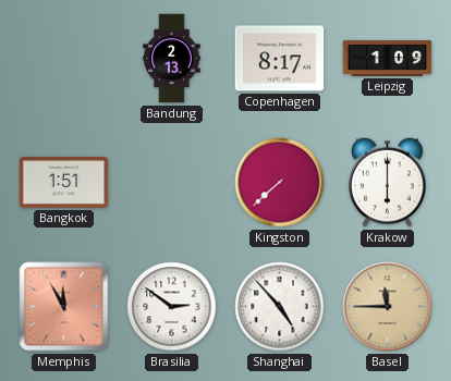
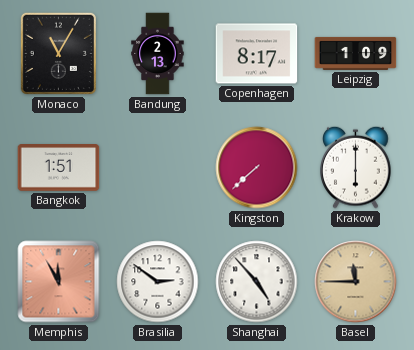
Monaco: none -> 11:05
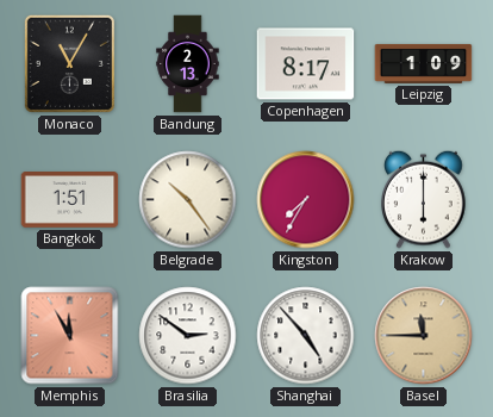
Belgrade: none -> 10:24
Kingston: 7:38 -> 7:35
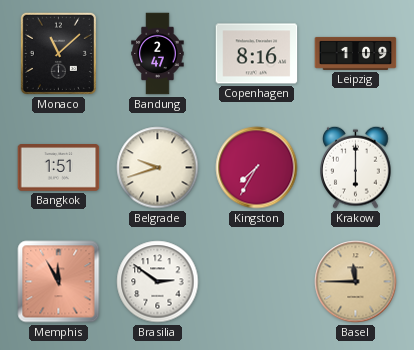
Monaco: 11:05 -> 11:08
Bandung: 2:13 -> 2:47
Copenhagen: 8:17 -> 8:16
Belgrade: 10:24 -> 9:42
Shanghai: 4:53 -> none
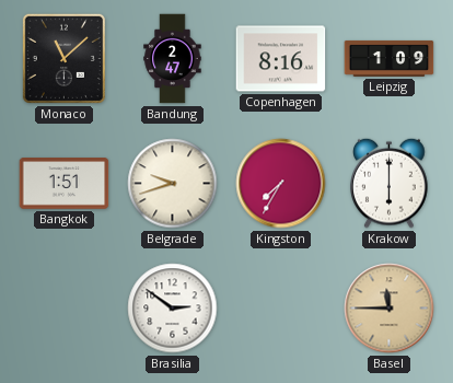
Memphis: 11:55 -> none
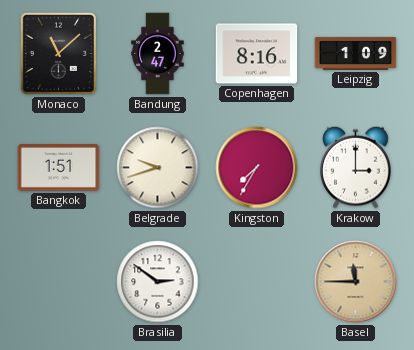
Krakow: 6:00 -> 3:00
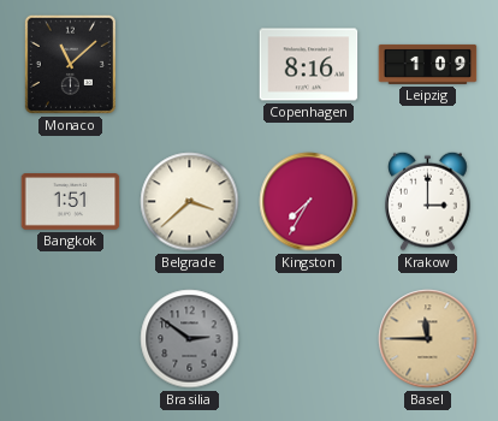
Bandung: 2:47 -> none
Belgrade: 9:42 -> 3:38
Brasilia dial: white -> grey
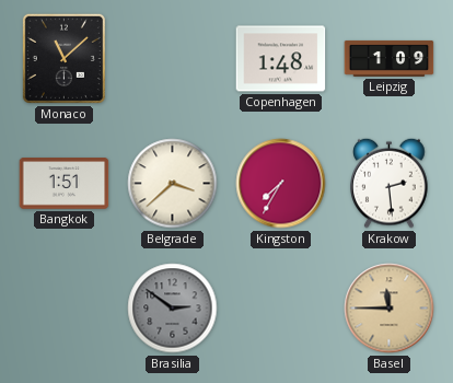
Copenhagen: 8:16 -> 1:48
Krakow: 3:00 -> 2:29
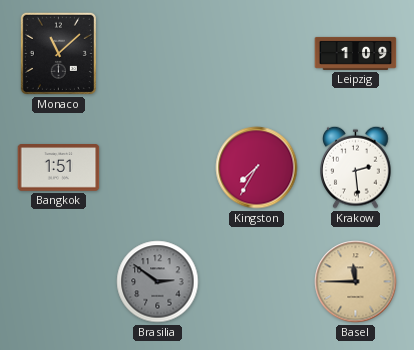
Copenhagen: 1:48 -> none
Belgrade: 3:38 -> none
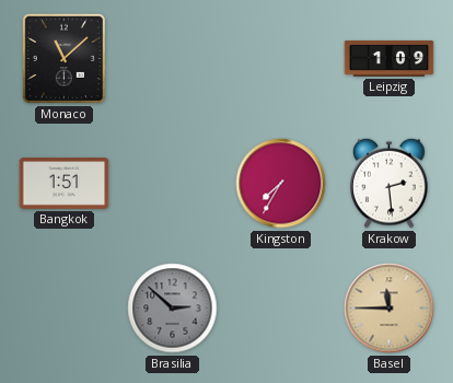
Brasilia: 2:51 -> 2:52
